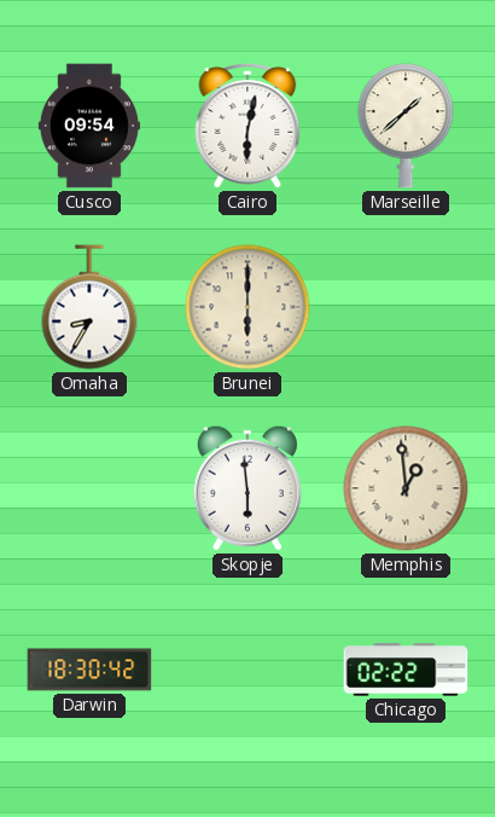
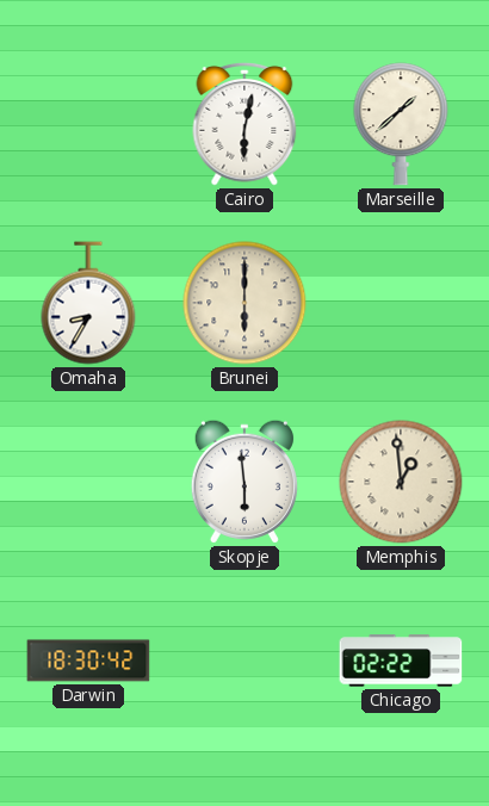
Cusco: 09:54 -> none
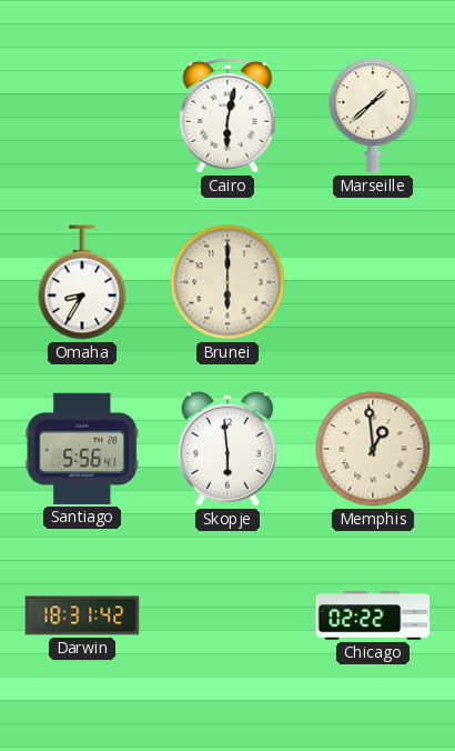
Santiago: none -> 5:56
Darwin: 18:30 -> 18:31
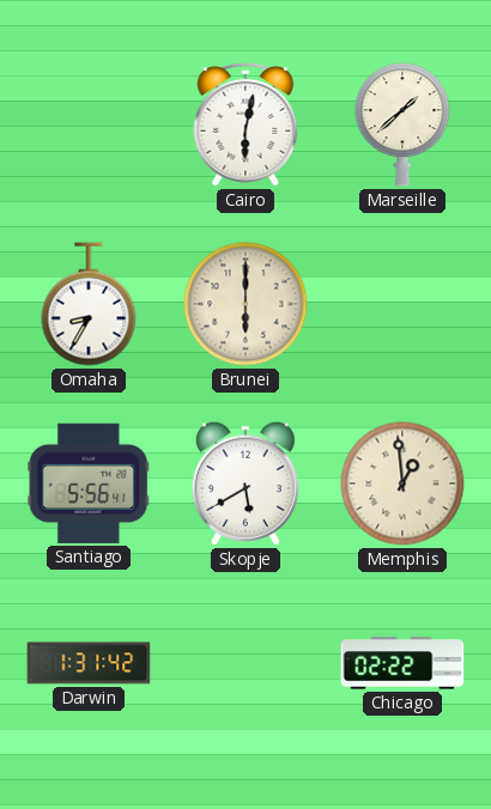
Skopje: 5:59 -> 5:40
Darwin: 18:31 -> 1:31
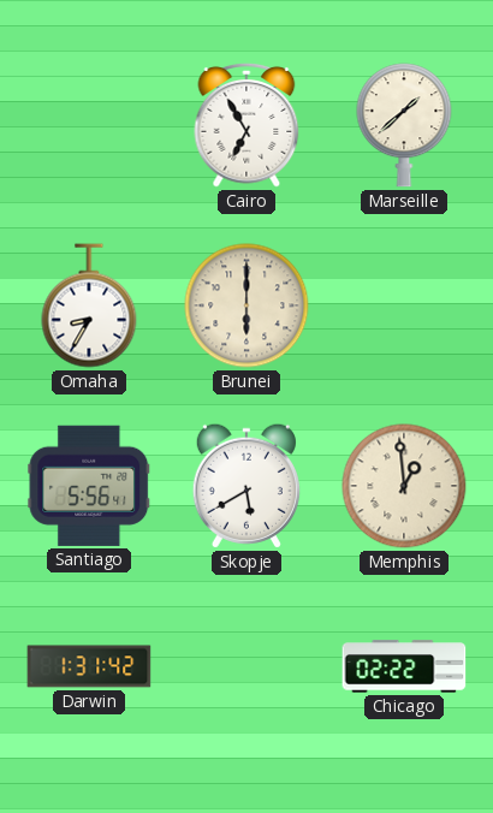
Cairo: 6:02 -> 6:55
